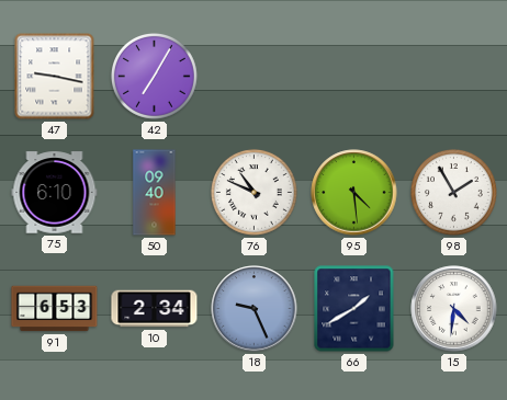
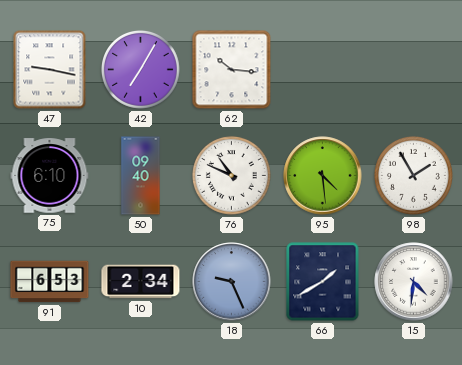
62: none -> 10:16
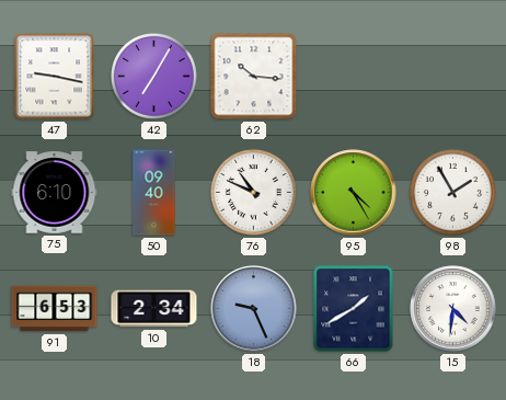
95: 4:29 -> 4:25
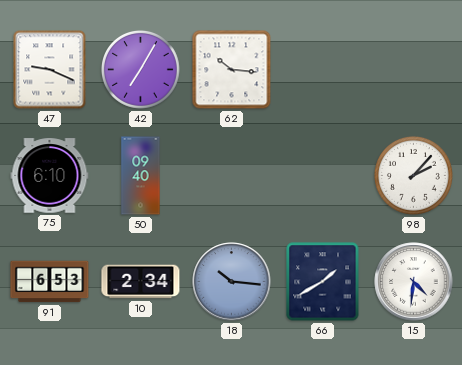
47: 9:17 -> 9:19
76: 10:49 -> none
95: 4:25 -> none
98: 1:55 -> 2:07
18: 9:26 -> 10:16
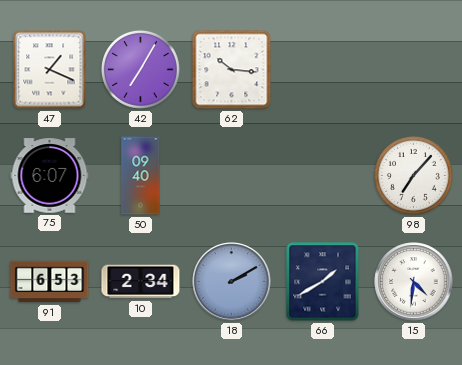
47: 9:19 -> 1:19
75: 6:10 -> 6:07
98: 2:07 -> 7:07
18: 10:16 -> 2:10
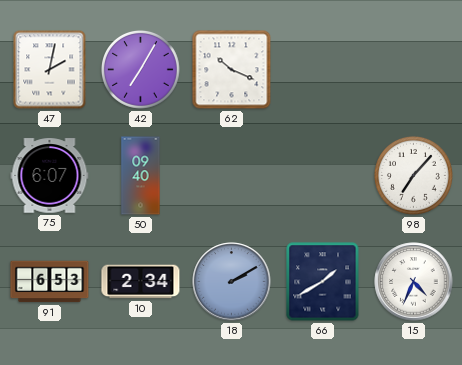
47: 1:19 -> 2:02
62: 10:16 -> 10:19
15: 4:31 -> 4:34
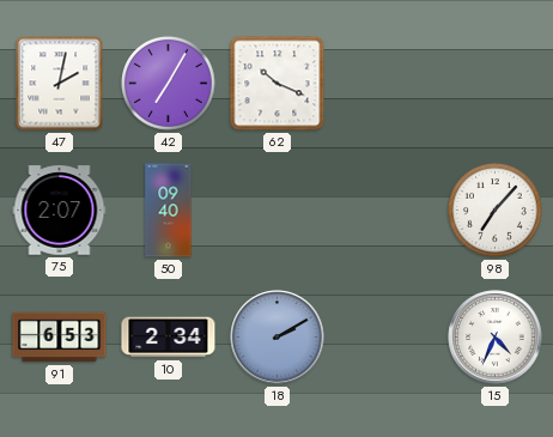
75: 6:07 -> 2:07
66: 1:40 -> none
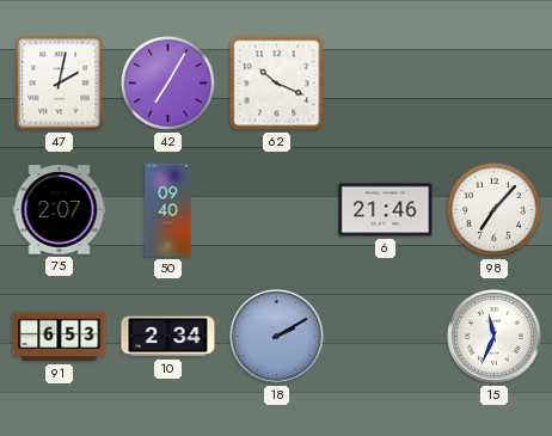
6: none -> 21:46
15: 4:34 -> 11:34
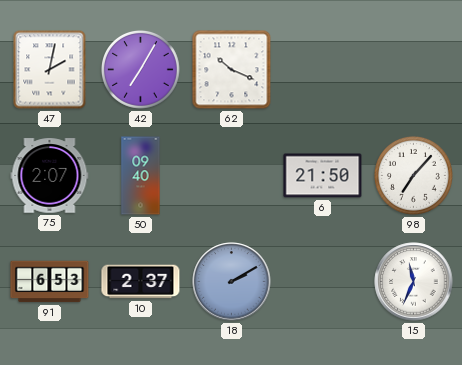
6: 21:46 -> 21:50
10: 2:34 -> 2:37
